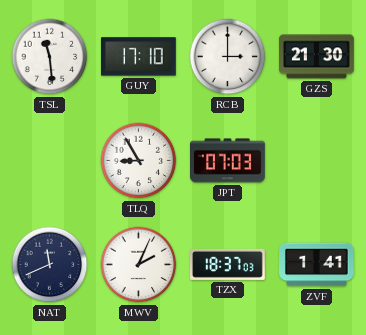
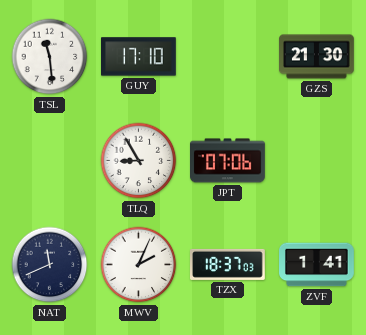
RCB: 3:00 -> none
JPT: 07:03 -> 07:06
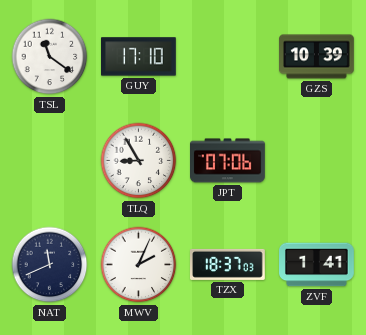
TSL: 11:29 -> 11:21
GZS: 21:30 -> 10:39
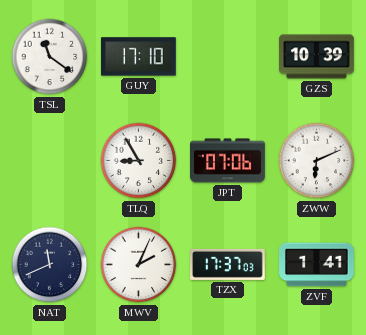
ZWW: none -> 6:11
TZX: 18:37 -> 17:37
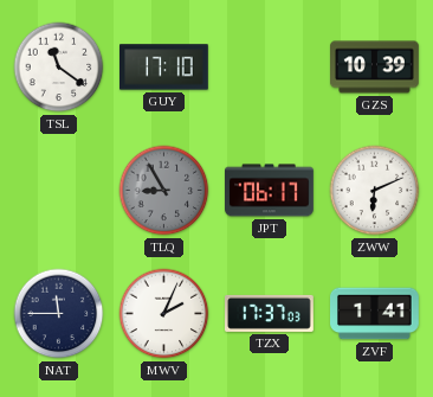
TLQ dial: white -> grey
JPT: 07:06 -> 06:17
NAT: 11:41 -> 11:45
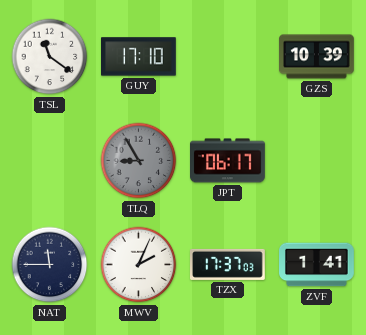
ZWW: 6:11 -> none
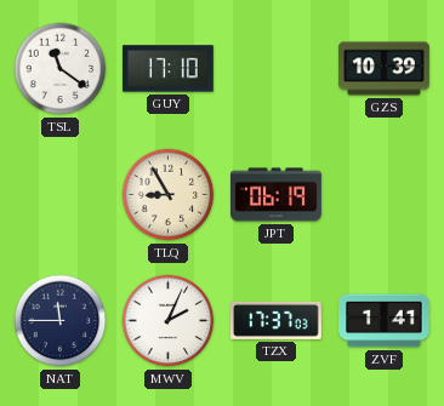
TLQ dial: grey -> cream
JPT: 06:17 -> 06:19
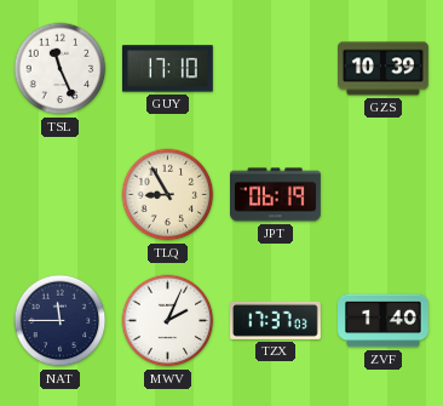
TSL: 11:21 -> 11:26
ZVF: 1:41 -> 1:40
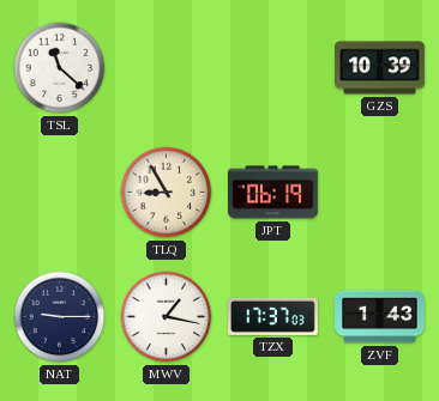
TSL: 11:26 -> 11:22
GUY: 17:10 -> none
NAT: 11:45 -> 9:15
MWV: 2:04 -> 1:17
ZVF: 1:40 -> 1:43
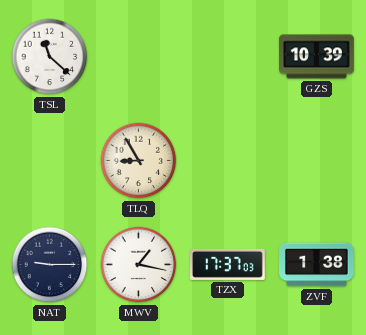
JPT: 06:19 -> none
ZVF: 1:43 -> 1:38
